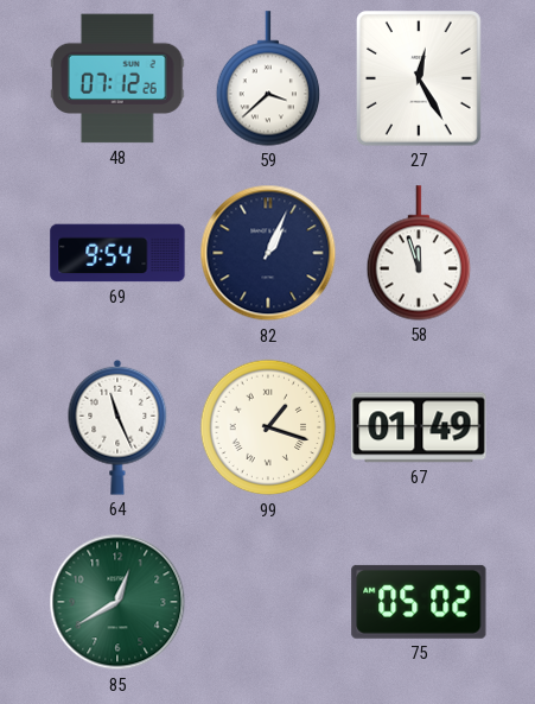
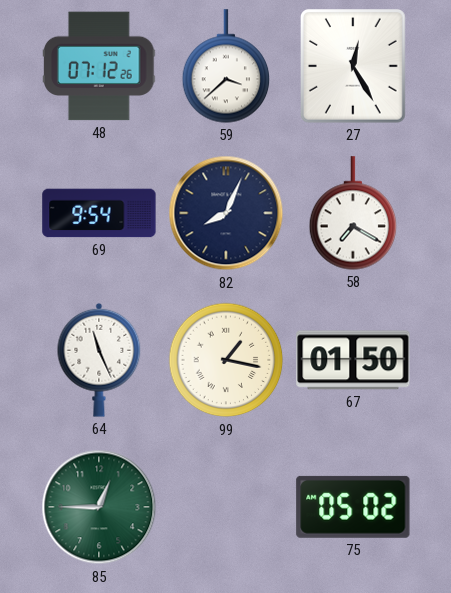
82: 1:04 -> 8:04
58: 11:57 -> 7:20
99: 1:18 -> 1:17
67: 01:49 -> 01:50
85: 12:40 -> 12:45
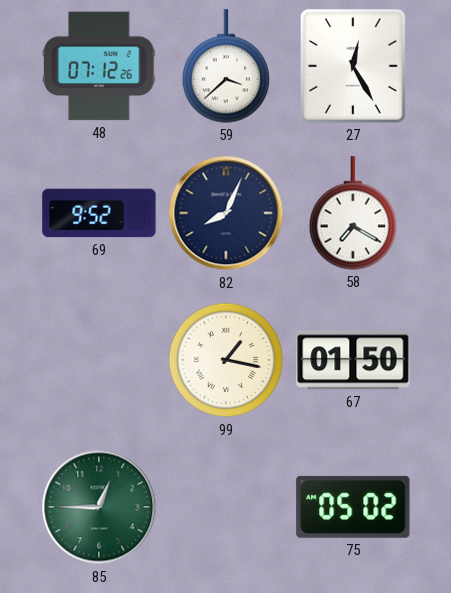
69: 9:54 -> 9:52
64: 11:26 -> none
